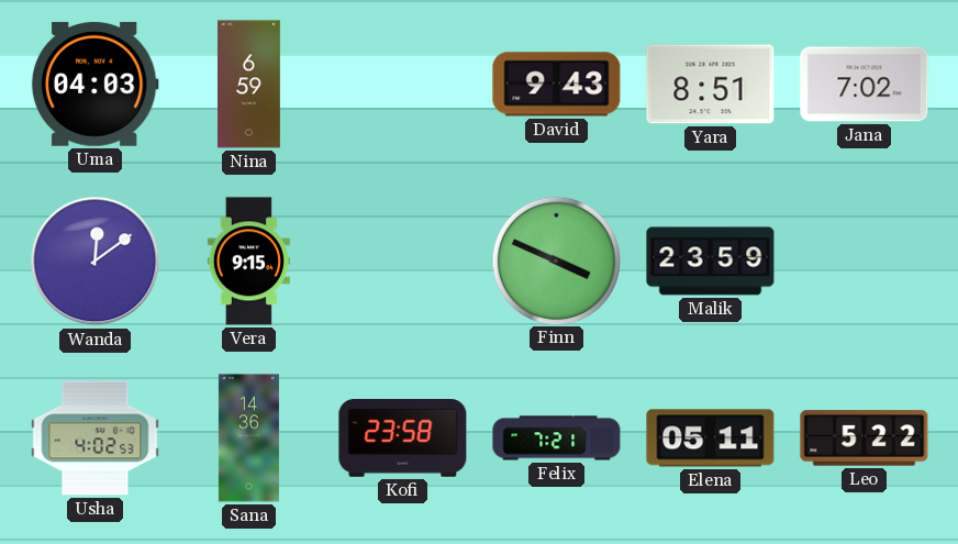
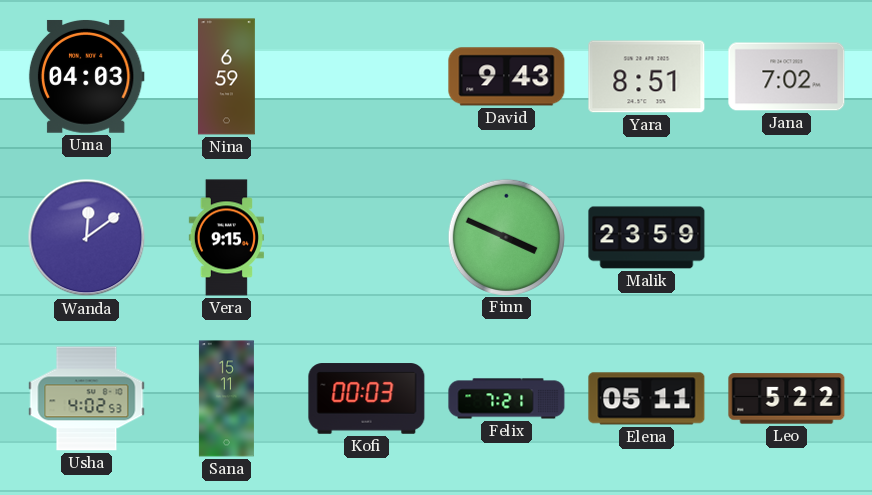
Sana: 14:36 -> 15:11
Kofi: 23:58 -> 00:03
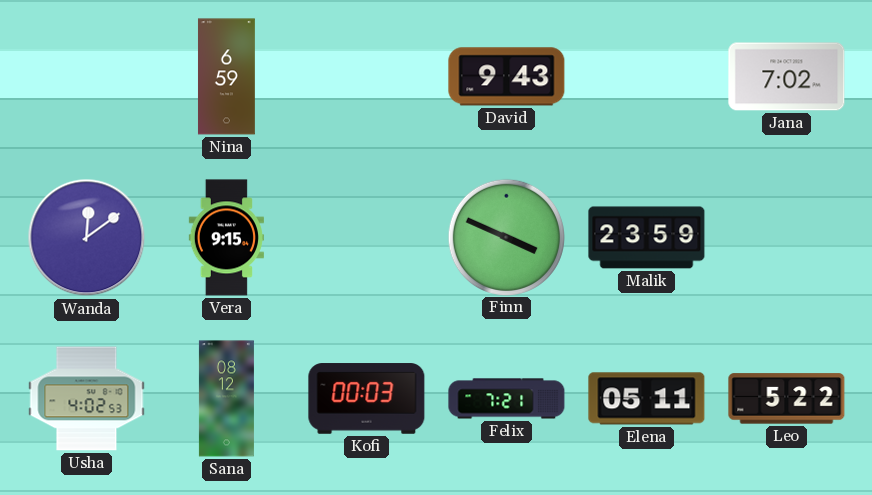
Uma: 04:03 -> none
Yara: 8:51 -> none
Sana: 15:11 -> 08:12
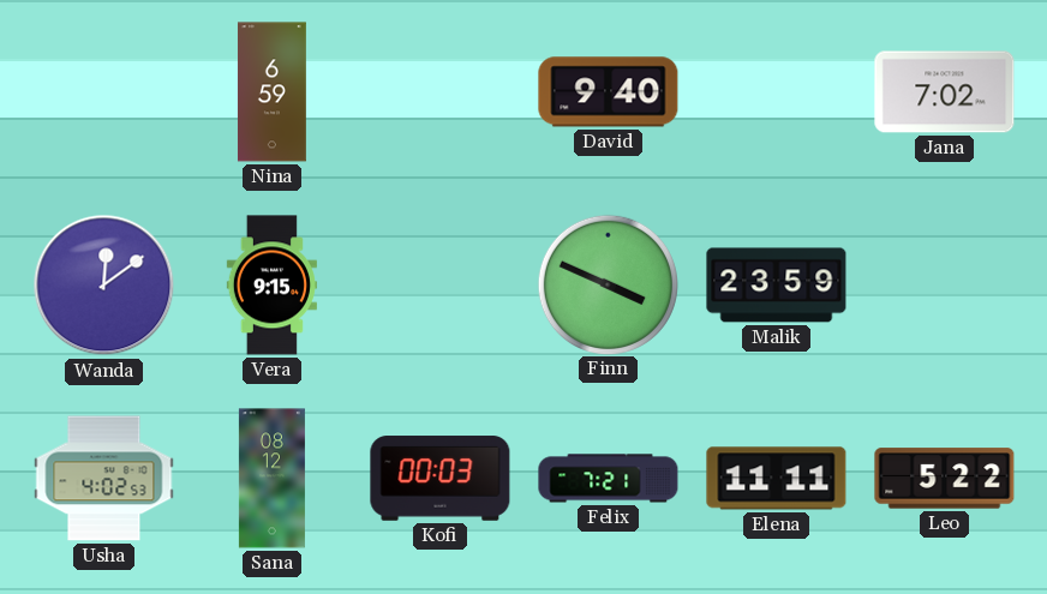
David: 9:43 -> 9:40
Elena: 05:11 -> 11:11
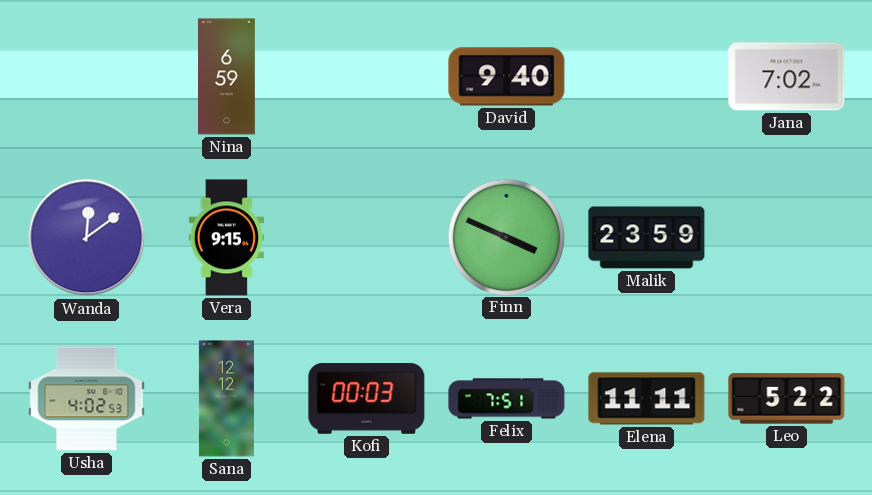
Sana: 08:12 -> 12:12
Felix: 7:21 -> 7:51
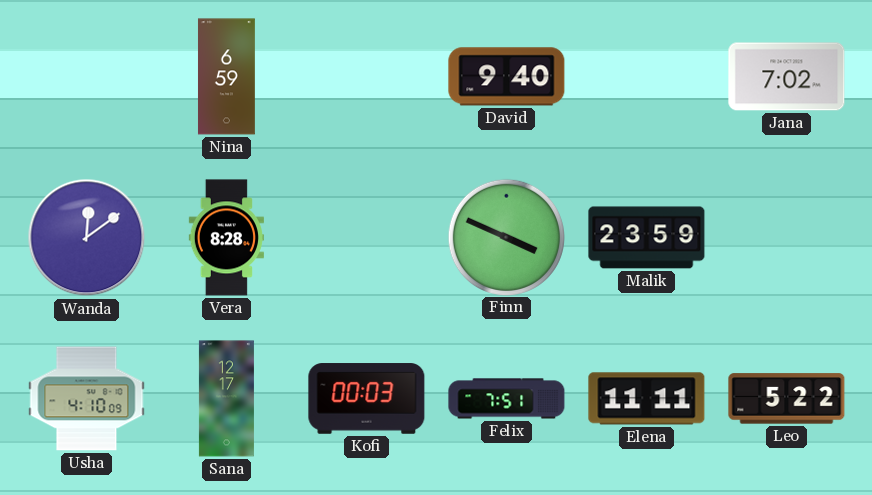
Vera: 9:15 -> 8:28
Usha: 4:02 -> 4:10
Sana: 12:12 -> 12:17
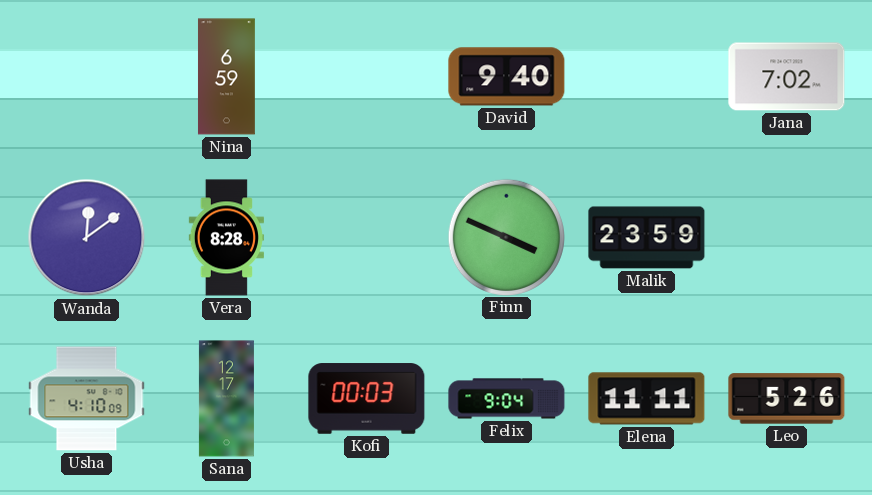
Felix: 7:51 -> 9:04
Leo: 5:22 -> 5:26
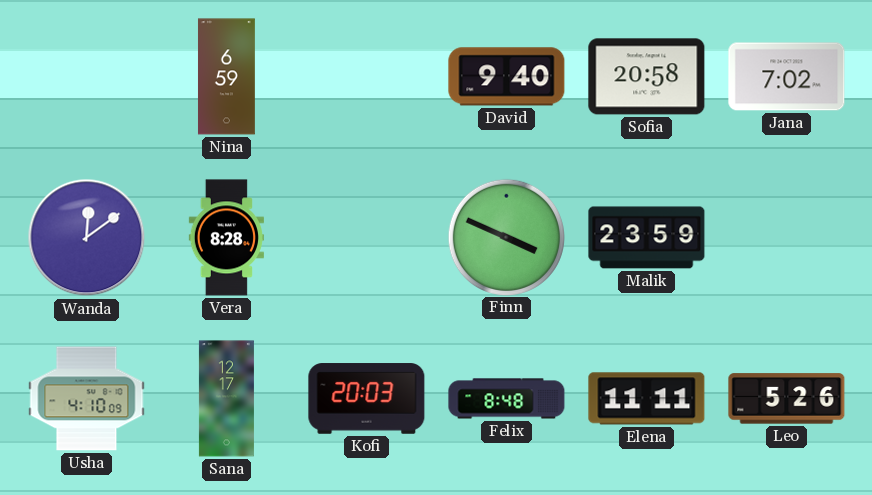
Sofia: none -> 20:58
Kofi: 00:03 -> 20:03
Felix: 9:04 -> 8:48
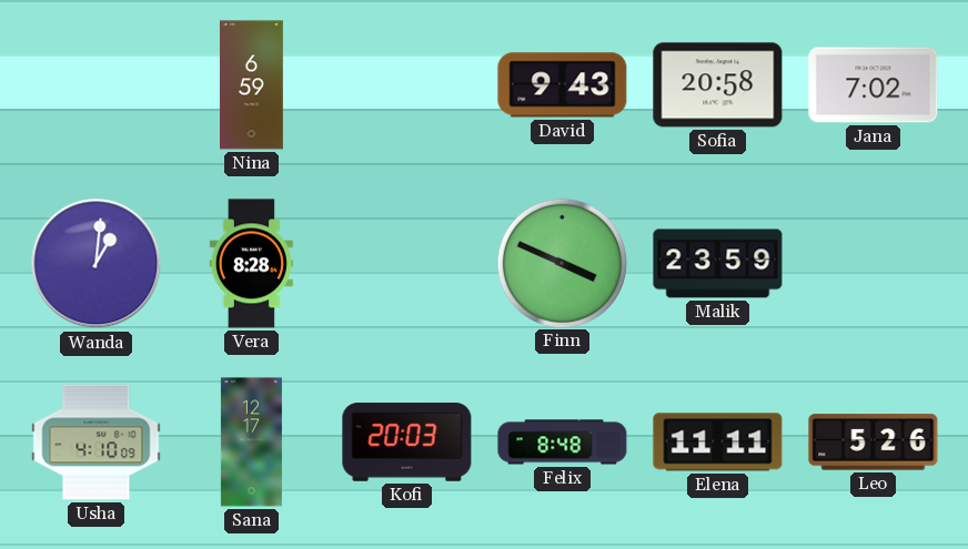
David: 9:40 -> 9:43
Wanda: 12:09 -> 1:01
